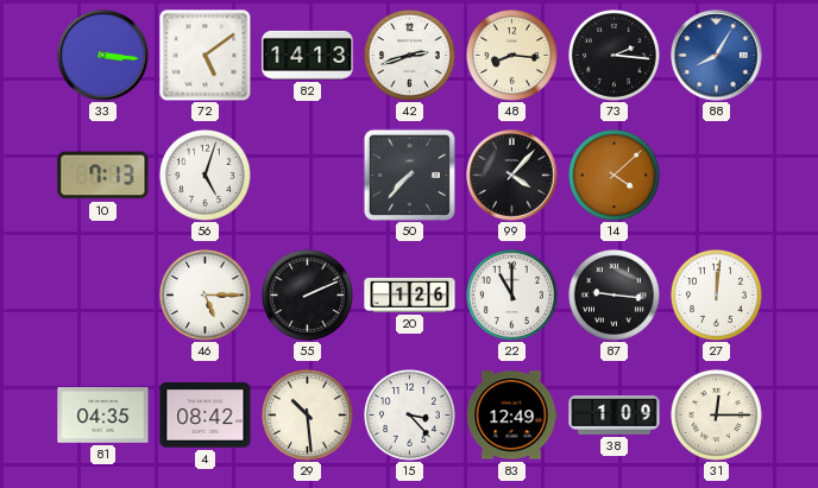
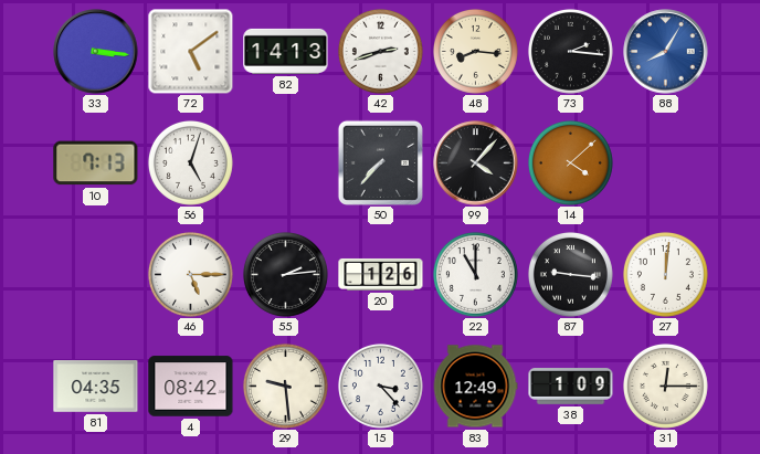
55: 2:11 -> 2:14
29: 10:29 -> 9:29
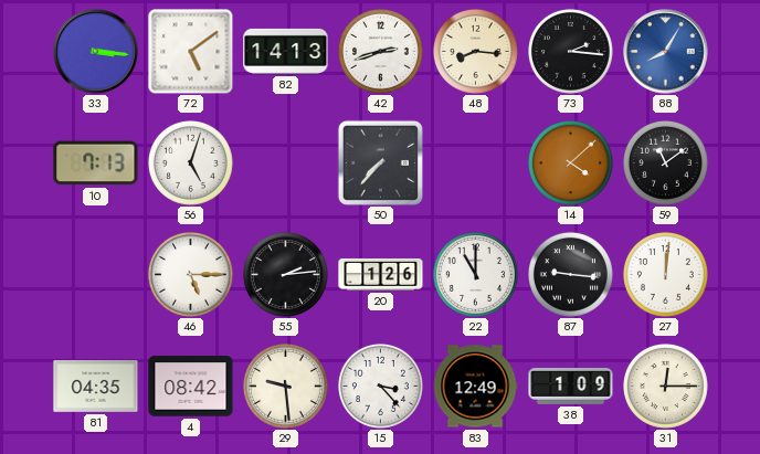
99: 4:07 -> none
59: none -> 11:09
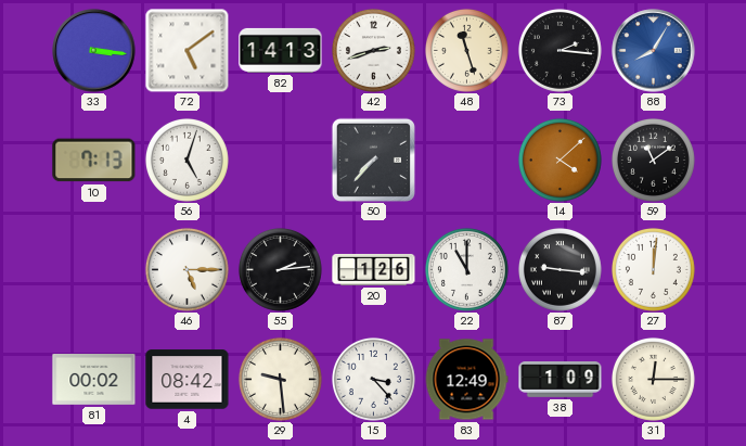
48: 8:16 -> 11:27
81: 04:35 -> 00:02
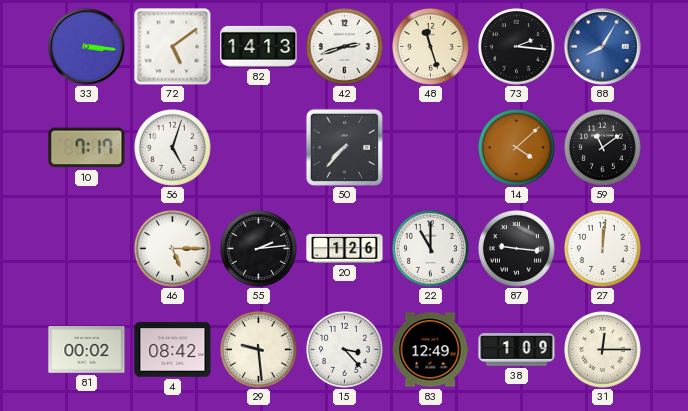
10: 7:13 -> 7:17
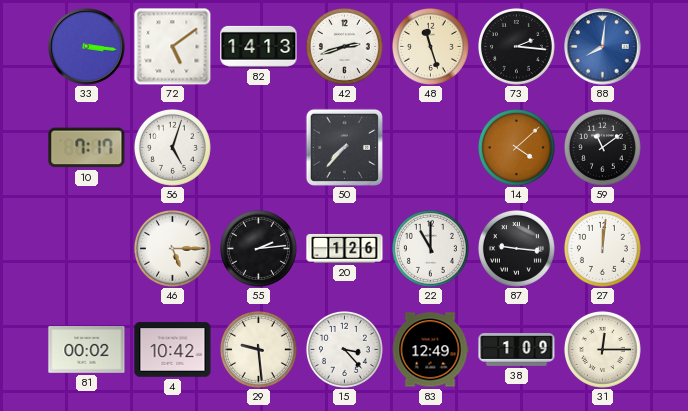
88: 8:05 -> 8:01
4: 08:42 -> 10:42
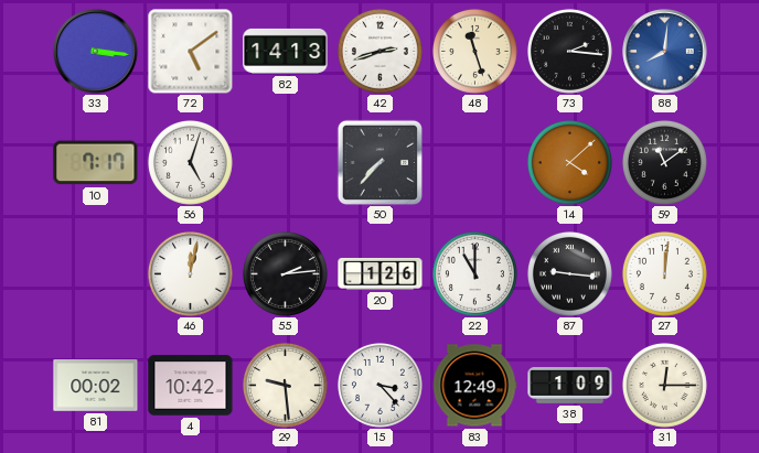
46: 5:15 -> 12:02
